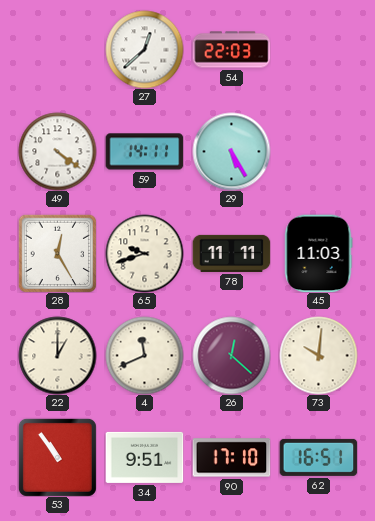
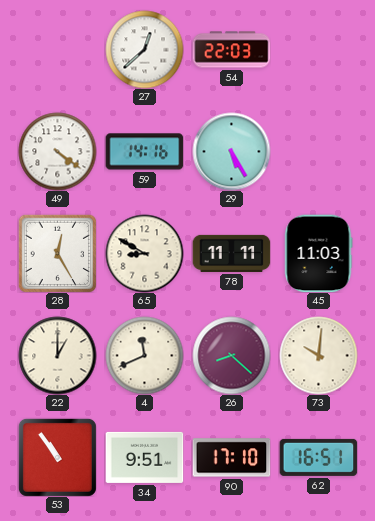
59: 14:11 -> 14:16
65: 9:42 -> 8:50
26: 12:22 -> 8:22
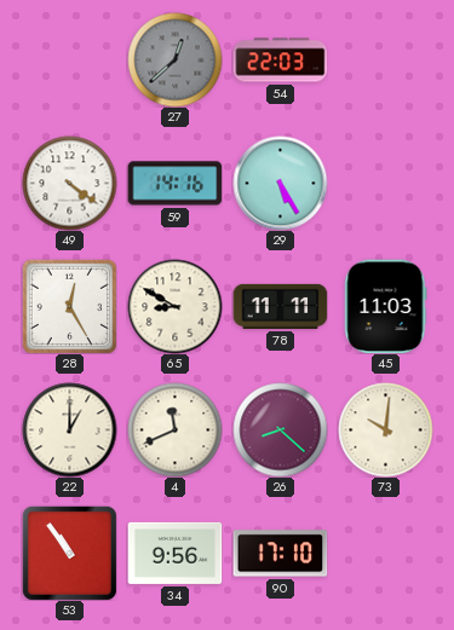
27 dial: white -> grey
34: 9:51 -> 9:56
62: 16:51 -> none
